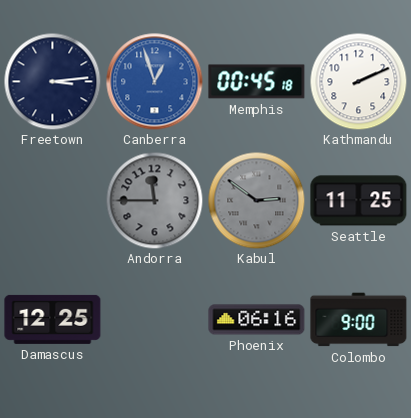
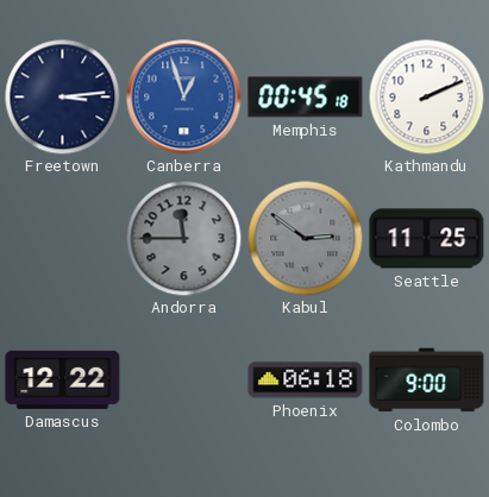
Damascus: 12:25 -> 12:22
Phoenix: 06:16 -> 06:18
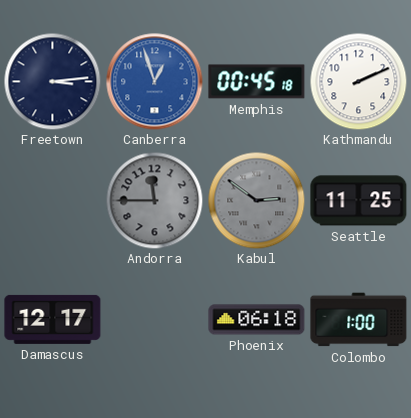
Damascus: 12:22 -> 12:17
Colombo: 9:00 -> 1:00
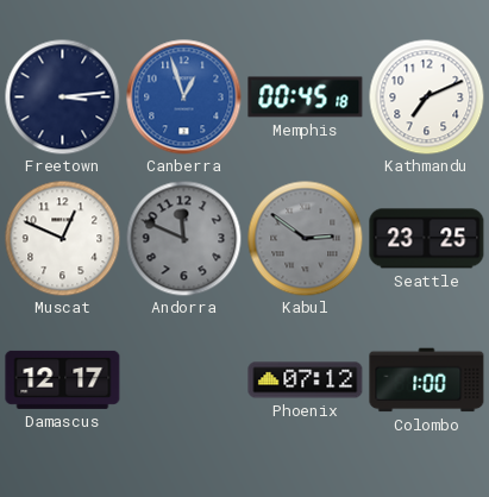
Kathmandu: 2:11 -> 7:11
Muscat: none -> 12:49
Andorra: 11:45 -> 11:49
Seattle: 11:25 -> 23:25
Phoenix: 06:18 -> 07:12
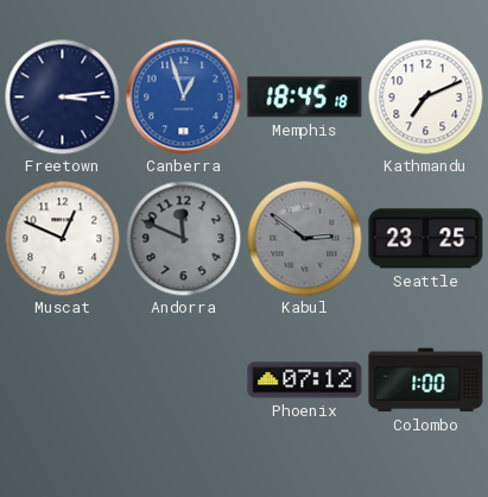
Memphis: 00:45 -> 18:45
Damascus: 12:17 -> none
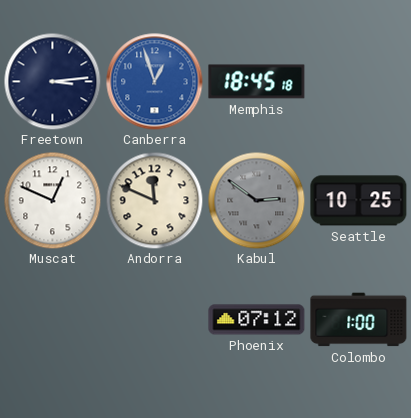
Kathmandu: 7:11 -> none
Andorra dial: grey -> cream
Seattle: 23:25 -> 10:25
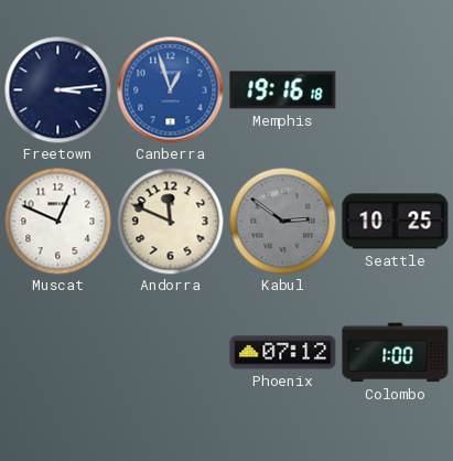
Memphis: 18:45 -> 19:16
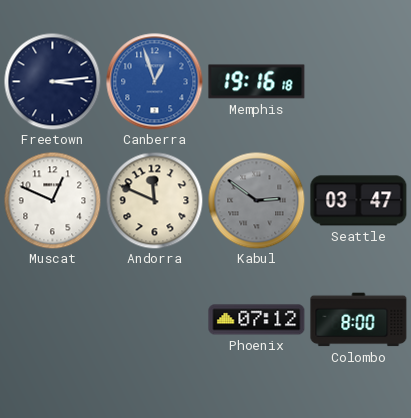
Seattle: 10:25 -> 03:47
Colombo: 1:00 -> 8:00
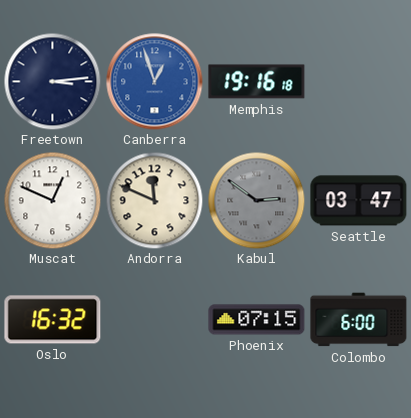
Oslo: none -> 16:32
Phoenix: 07:12 -> 07:15
Colombo: 8:00 -> 6:00
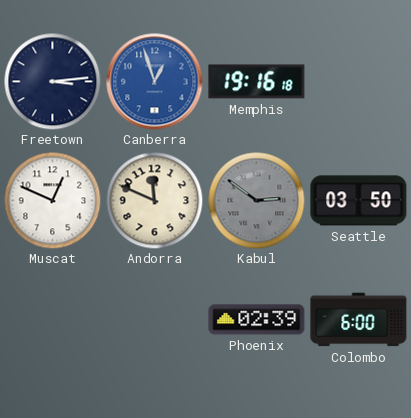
Seattle: 03:47 -> 03:50
Oslo: 16:32 -> none
Phoenix: 07:15 -> 02:39
